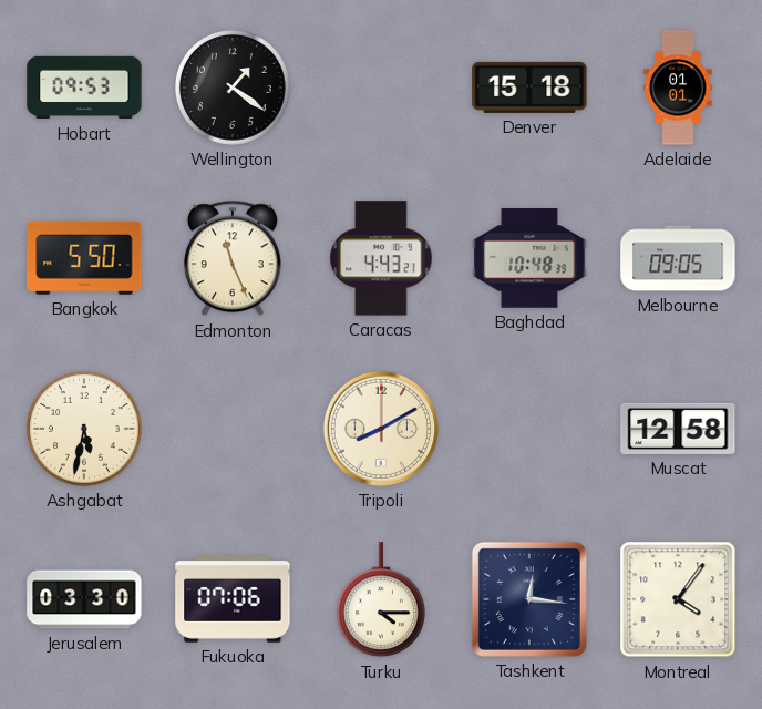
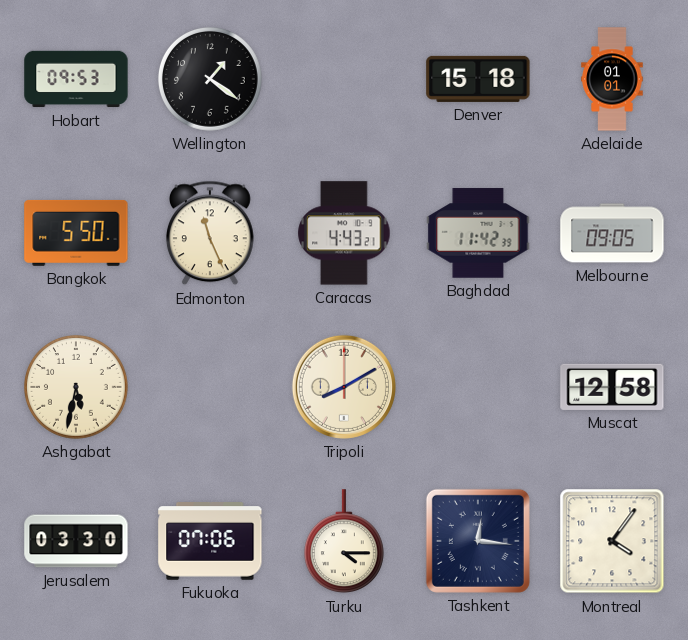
Baghdad: 10:48 -> 11:42
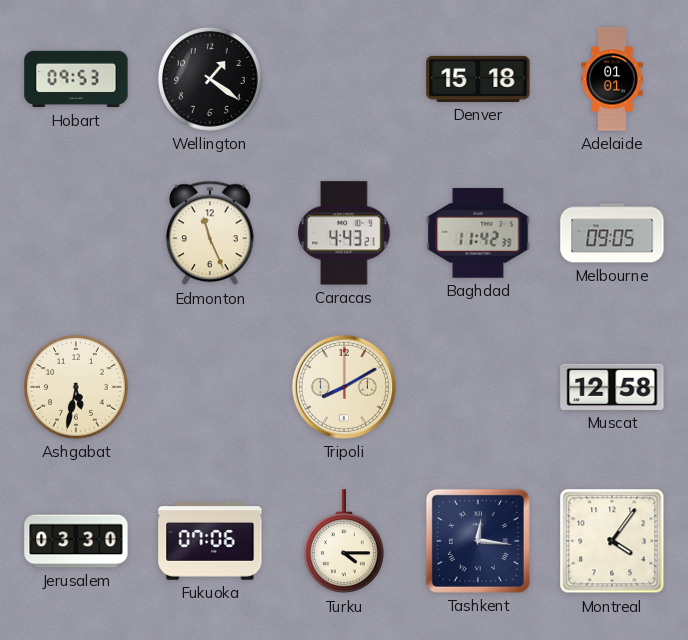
Bangkok: 5:50 -> none
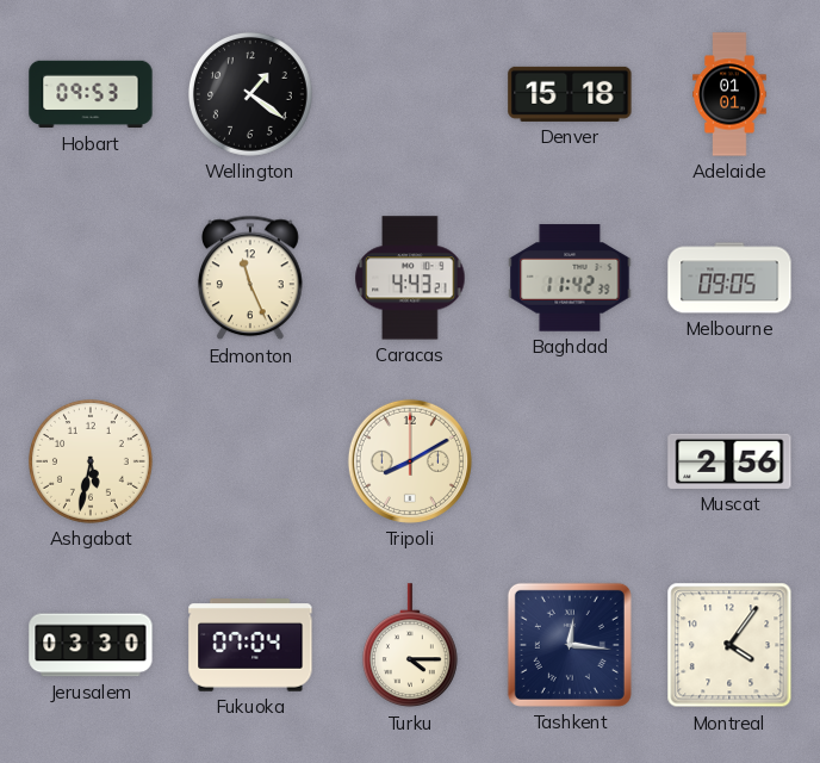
Muscat: 12:58 -> 2:56
Fukuoka: 07:06 -> 07:04
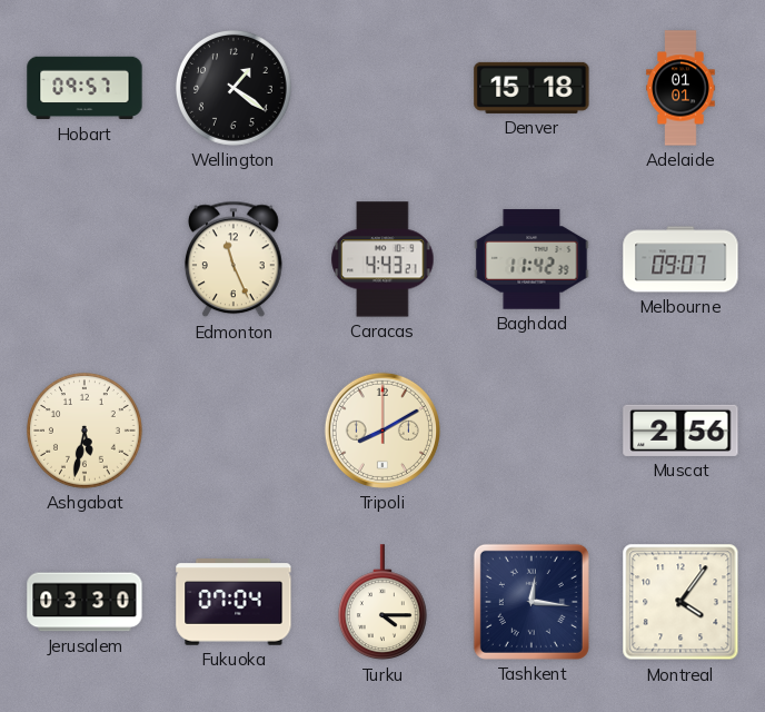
Hobart: 09:53 -> 09:57
Melbourne: 09:05 -> 09:07
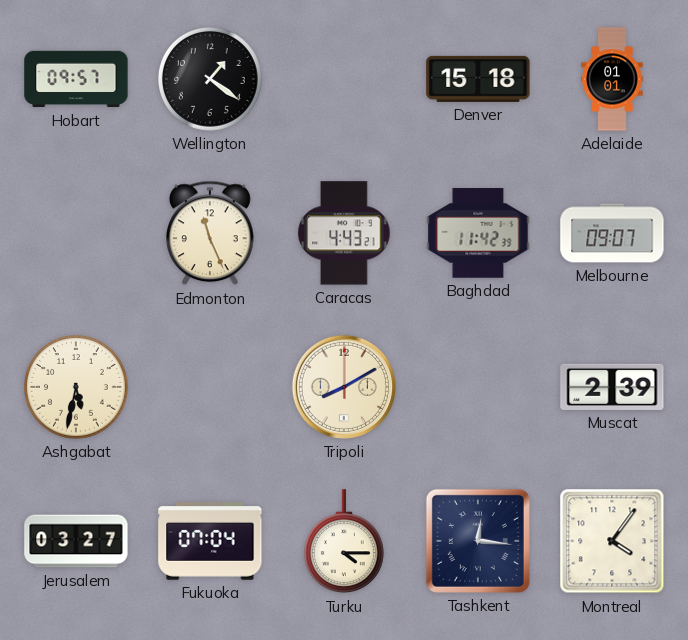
Muscat: 2:56 -> 2:39
Jerusalem: 03:30 -> 03:27
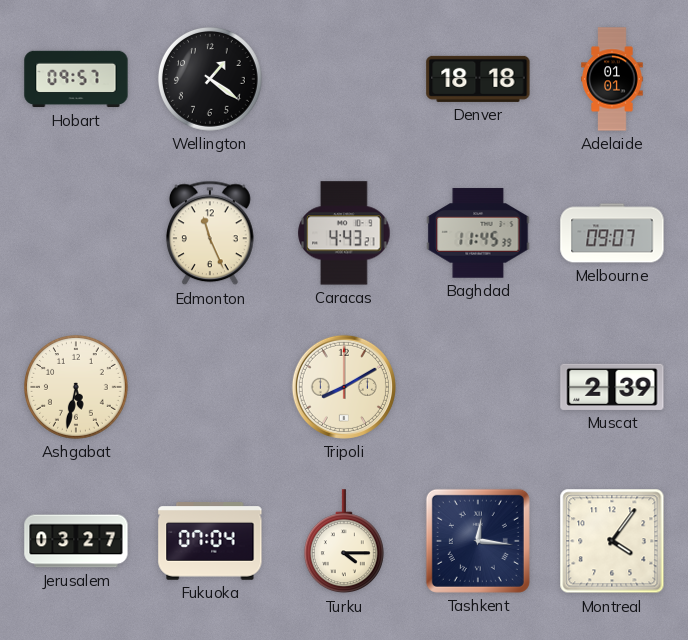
Denver: 15:18 -> 18:18
Baghdad: 11:42 -> 11:45
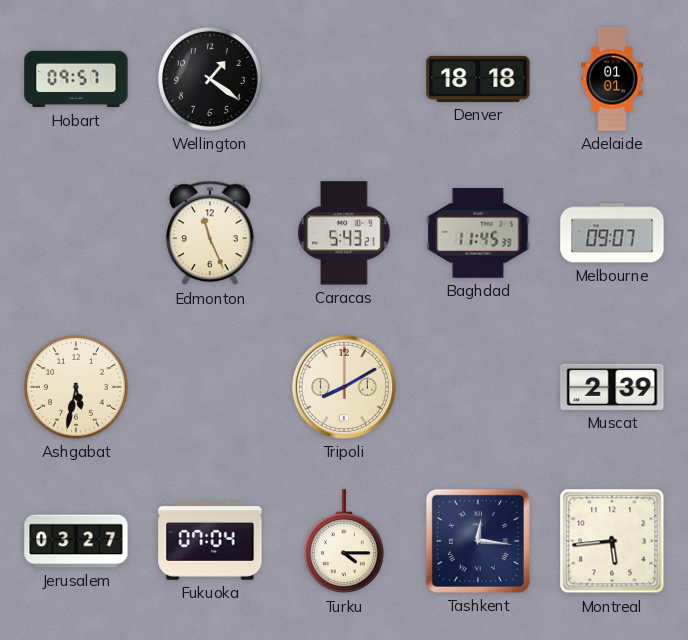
Caracas: 4:43 -> 5:43
Montreal: 4:06 -> 5:44
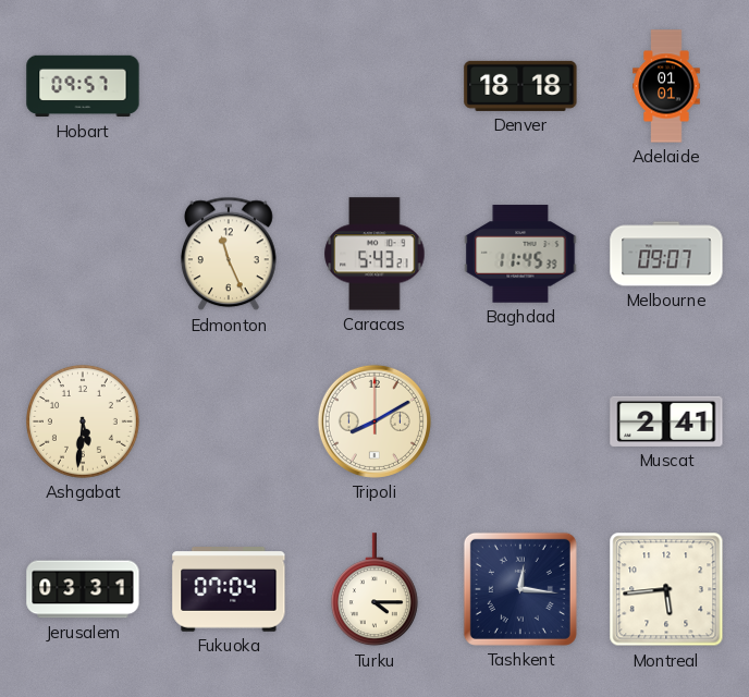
Wellington: 1:21 -> none
Ashgabat: 5:32 -> 5:31
Muscat: 2:39 -> 2:41
Jerusalem: 03:27 -> 03:31
